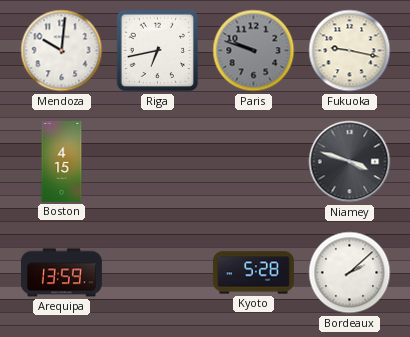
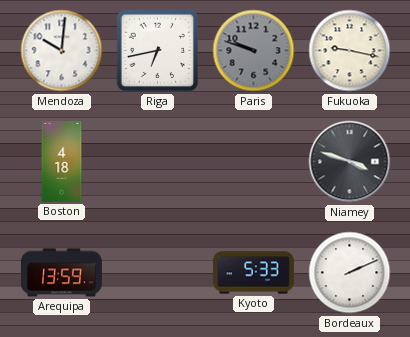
Boston: 4:15 -> 4:18
Kyoto: 5:28 -> 5:33
Bordeaux: 2:08 -> 2:11
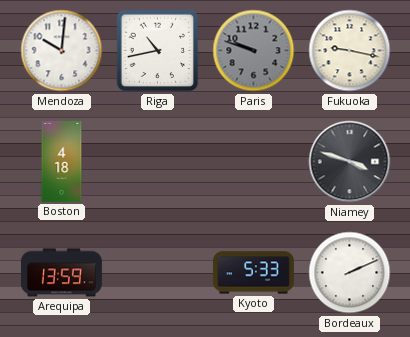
Riga: 6:43 -> 10:43
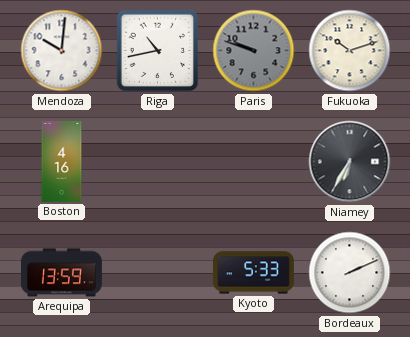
Fukuoka: 9:17 -> 10:12
Boston: 4:18 -> 4:16
Niamey: 3:48 -> 6:35
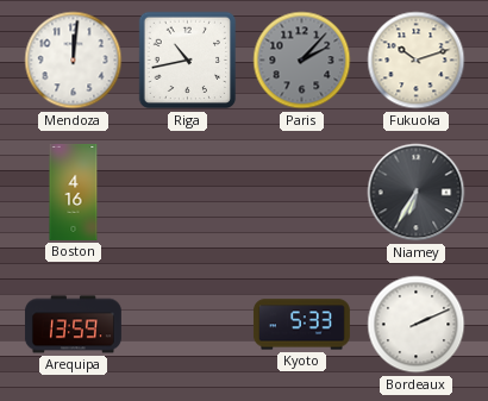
Mendoza: 10:01 -> 12:01
Paris: 9:48 -> 2:07
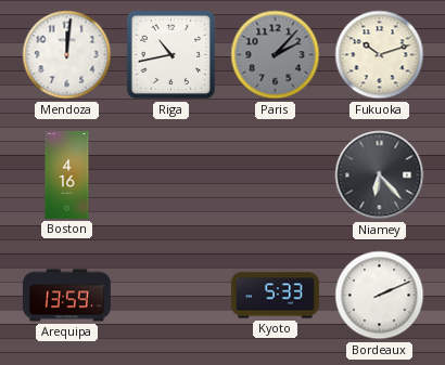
Niamey: 6:35 -> 6:23
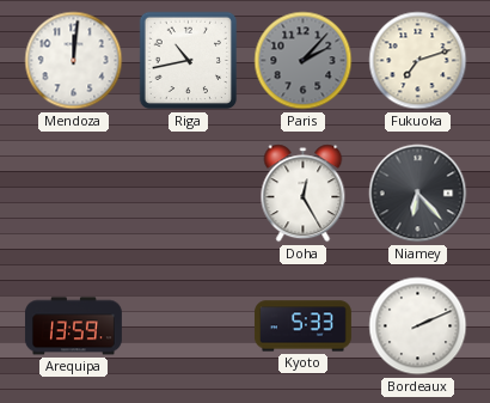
Fukuoka: 10:12 -> 7:12
Boston: 4:16 -> none
Doha: none -> 12:25
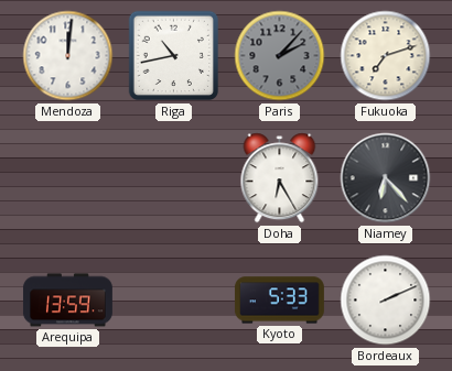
Doha: 12:25 -> 6:25
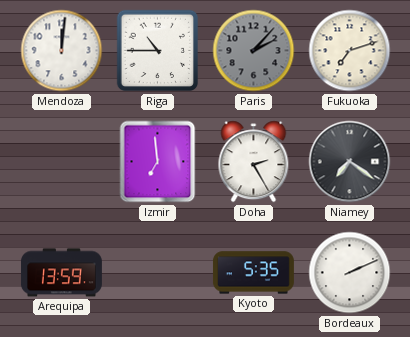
Riga: 10:43 -> 10:45
Izmir: none -> 6:59
Doha: 6:25 -> 2:25
Niamey: 6:23 -> 7:21
Kyoto: 5:33 -> 5:35
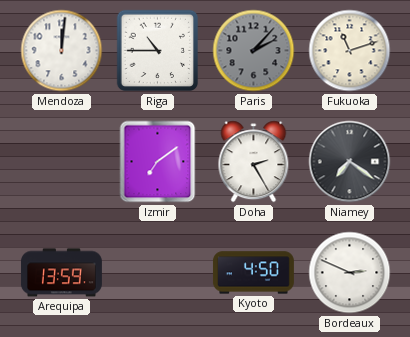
Fukuoka: 7:12 -> 11:12
Izmir: 6:59 -> 7:09
Kyoto: 5:35 -> 4:50
Bordeaux: 2:11 -> 2:49
